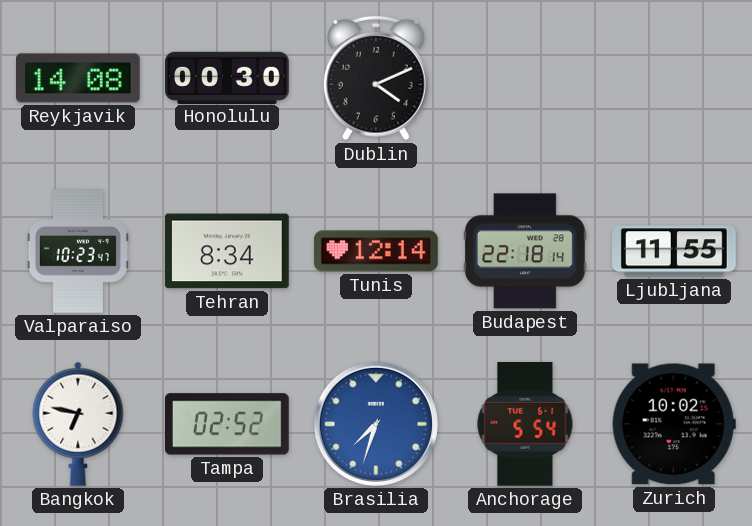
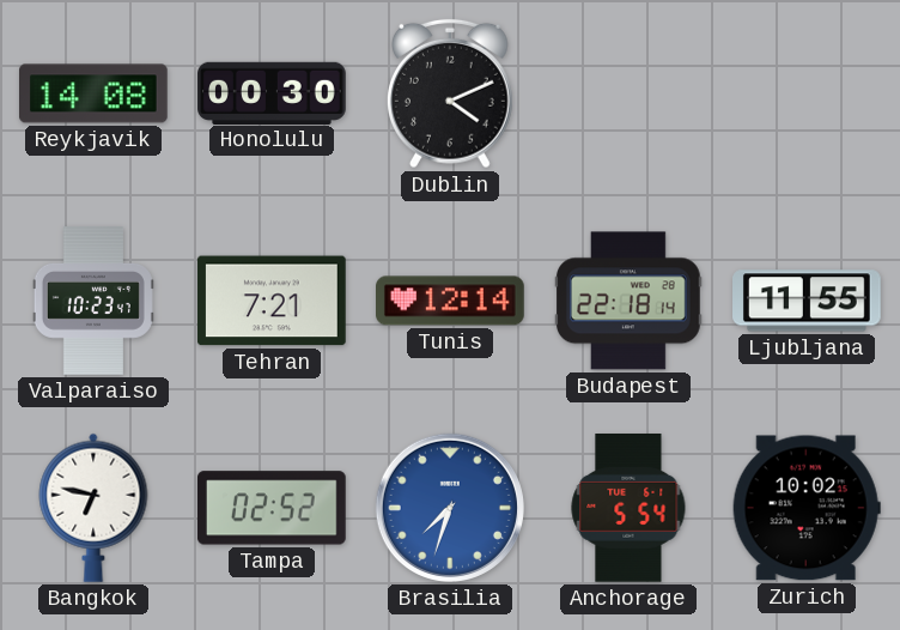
Tehran: 8:34 -> 7:21
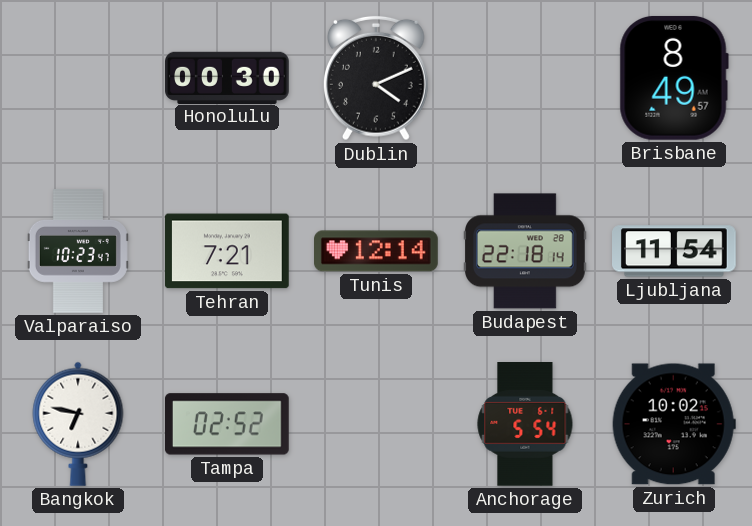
Reykjavik: 14:08 -> none
Brisbane: none -> 8:49
Ljubljana: 11:55 -> 11:54
Brasilia: 7:33 -> none
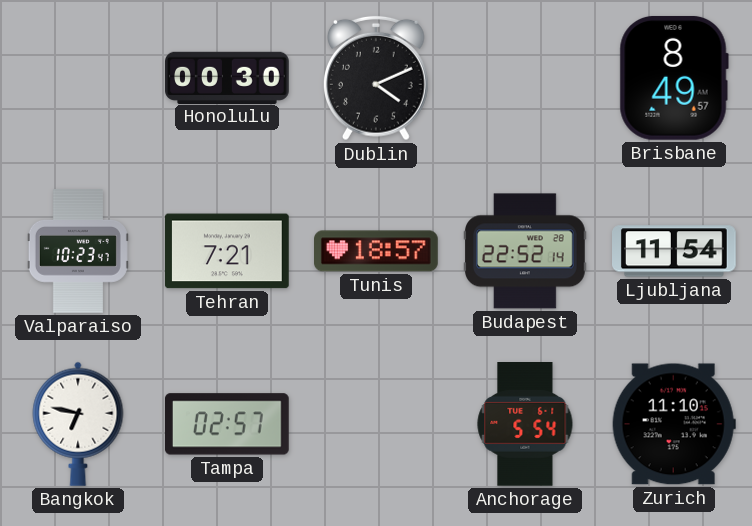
Tunis: 12:14 -> 18:57
Budapest: 22:18 -> 22:52
Tampa: 02:52 -> 02:57
Zurich: 10:02 -> 11:10
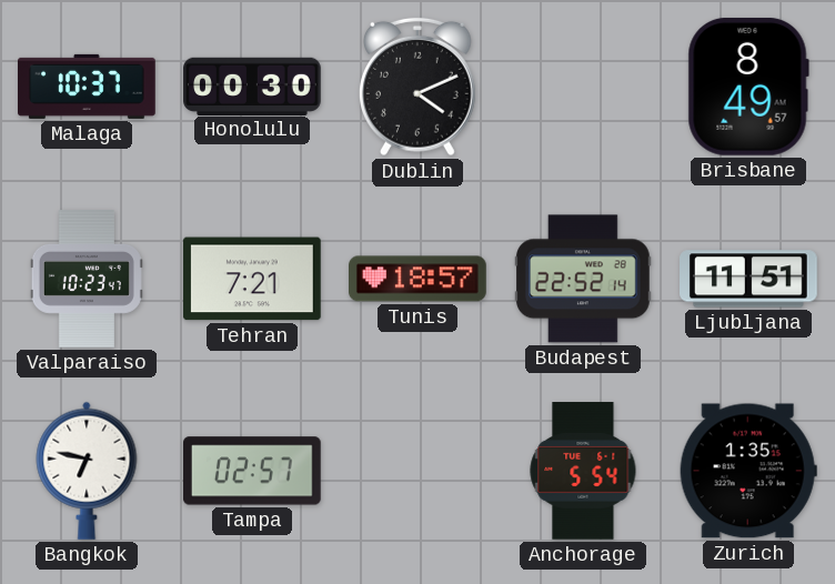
Malaga: none -> 10:37
Ljubljana: 11:54 -> 11:51
Zurich: 11:10 -> 1:35
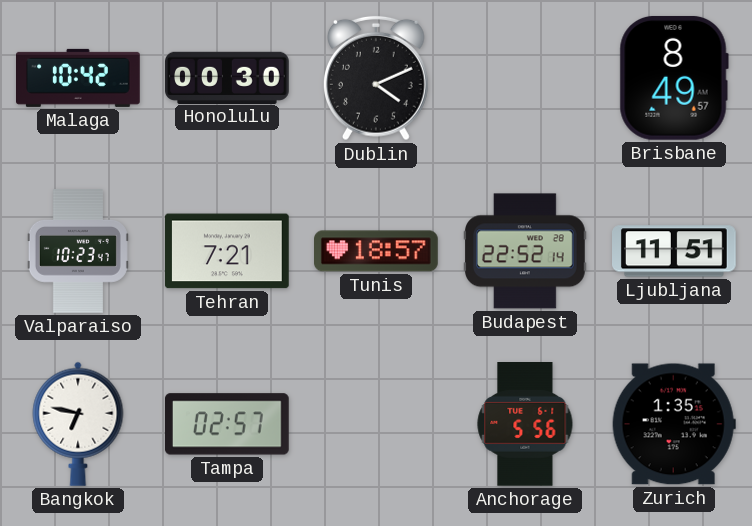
Malaga: 10:37 -> 10:42
Anchorage: 5:54 -> 5:56
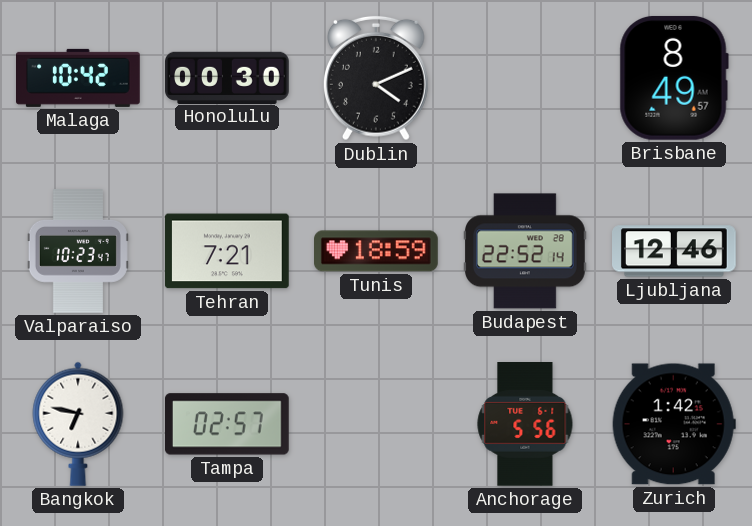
Tunis: 18:57 -> 18:59
Ljubljana: 11:51 -> 12:46
Zurich: 1:35 -> 1:42
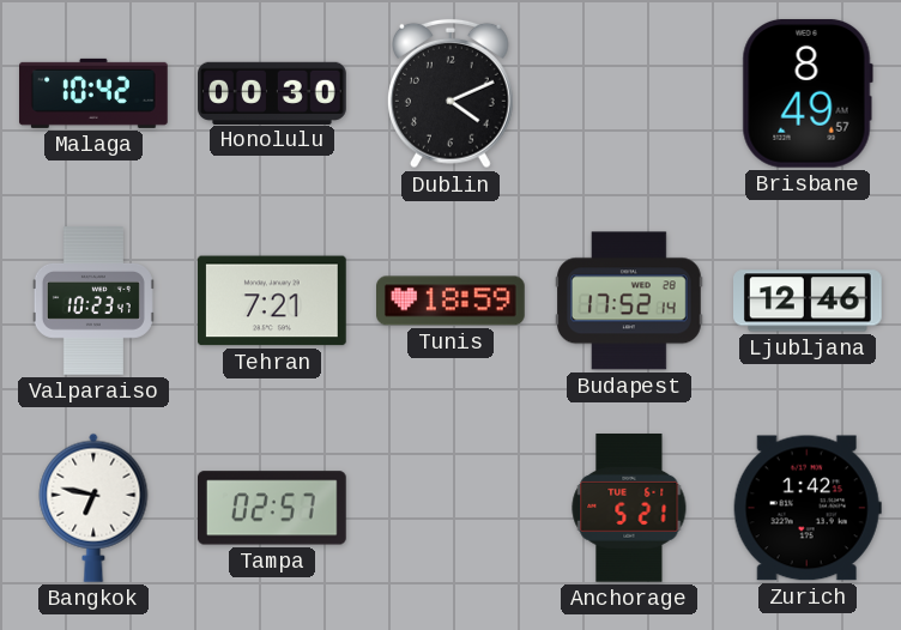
Budapest: 22:52 -> 17:52
Anchorage: 5:56 -> 5:21
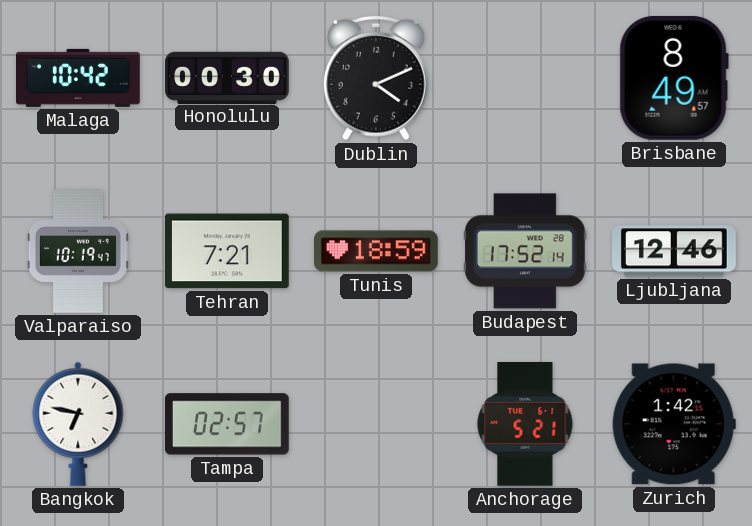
Valparaiso: 10:23 -> 10:19
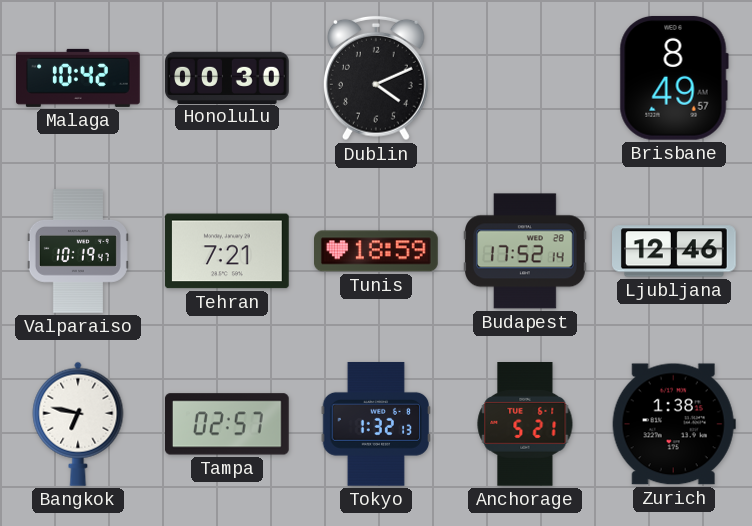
Tokyo: none -> 1:32
Zurich: 1:42 -> 1:38
